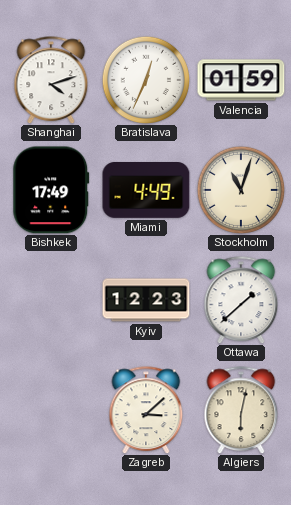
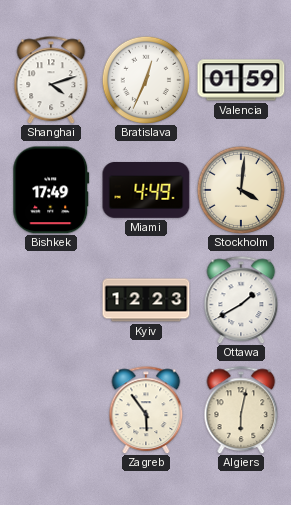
Stockholm: 11:03 -> 4:01
Ottawa: 1:38 -> 1:40
Zagreb: 3:08 -> 5:54
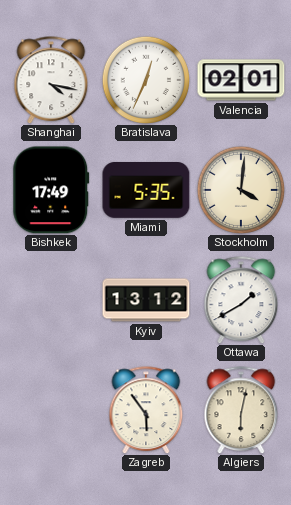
Shanghai: 4:12 -> 4:17
Valencia: 01:59 -> 02:01
Miami: 4:49 -> 5:35
Kyiv: 12:23 -> 13:12
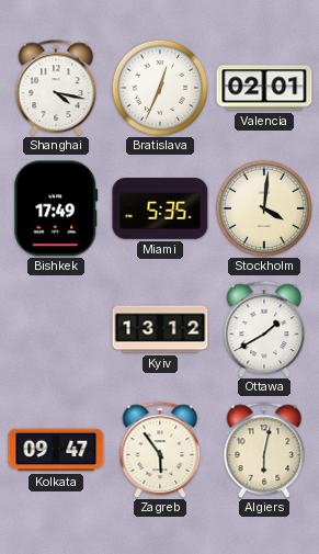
Kolkata: none -> 09:47
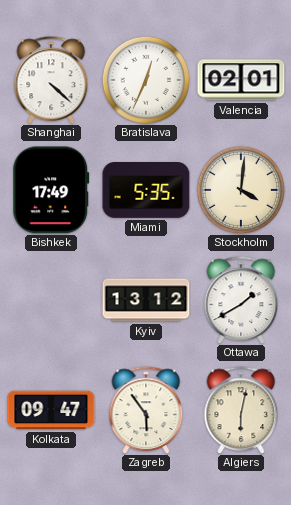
Shanghai: 4:17 -> 4:22
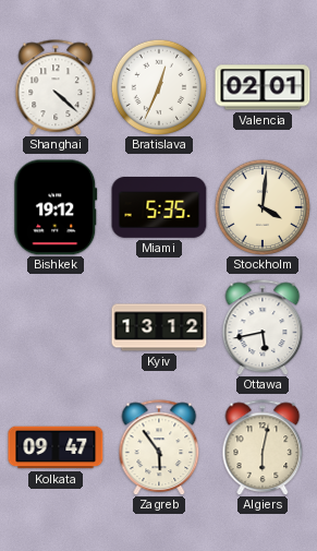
Bishkek: 17:49 -> 19:12
Ottawa: 1:40 -> 5:43
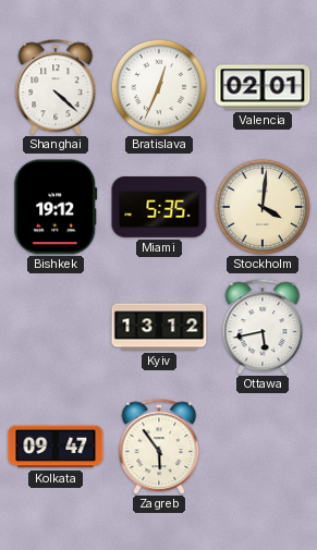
Algiers: 6:02 -> none
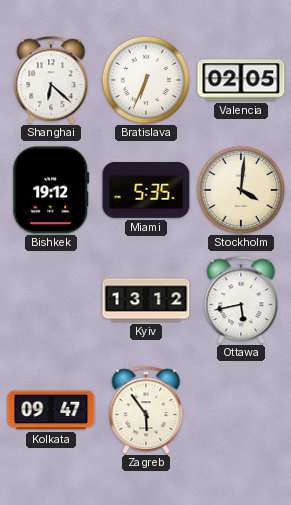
Shanghai: 4:22 -> 6:22
Bratislava: 12:34 -> 6:34
Valencia: 02:01 -> 02:05
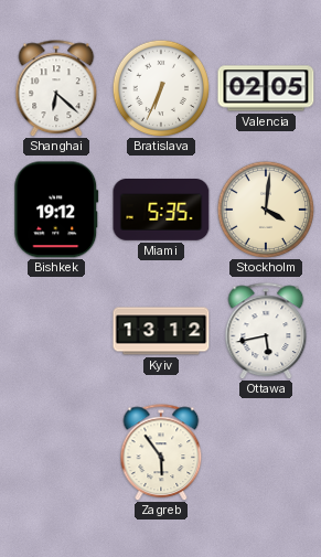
Kolkata: 09:47 -> none
